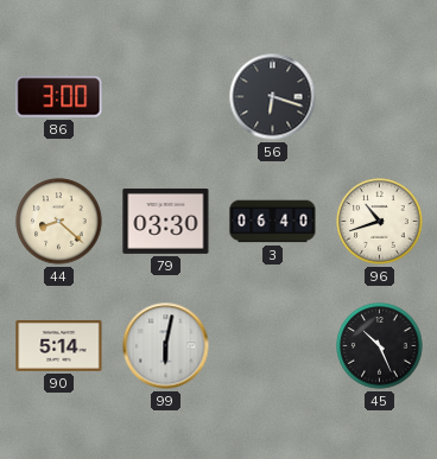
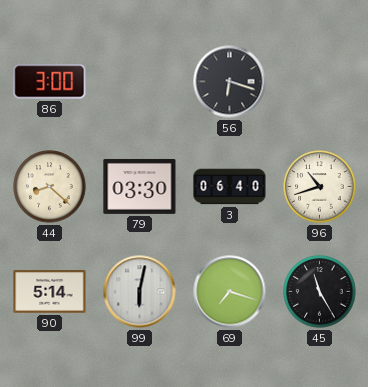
69: none -> 7:18
45: 10:26 -> 11:25
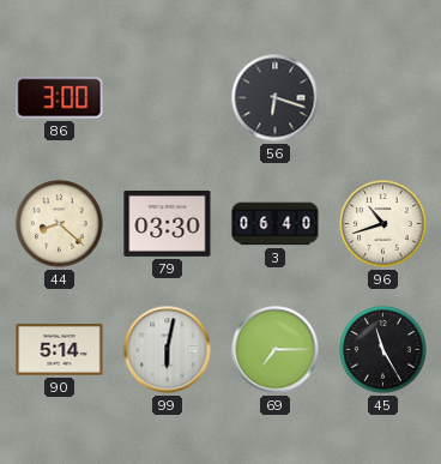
69: 7:18 -> 7:15
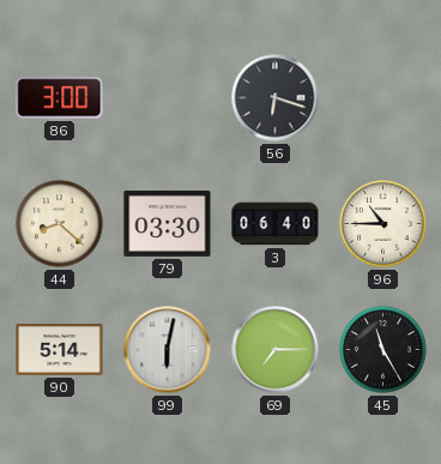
96: 10:42 -> 10:45
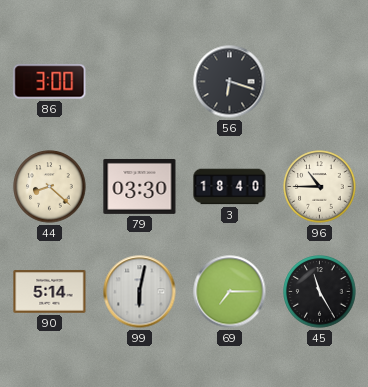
3: 06:40 -> 18:40
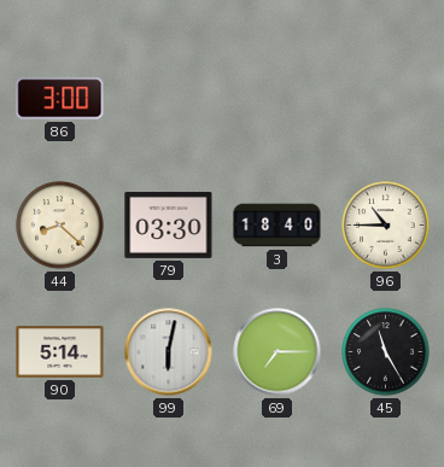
56: 6:18 -> none
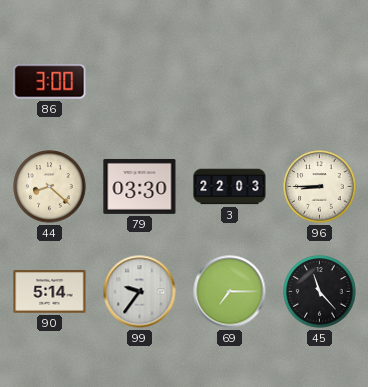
3: 18:40 -> 22:03
96: 10:45 -> 8:45
99: 6:02 -> 9:36
45: 11:25 -> 11:23
